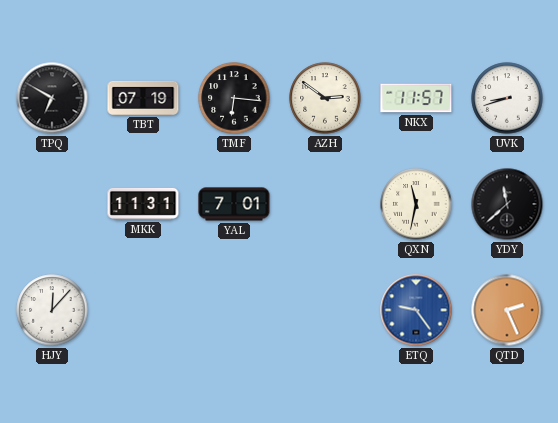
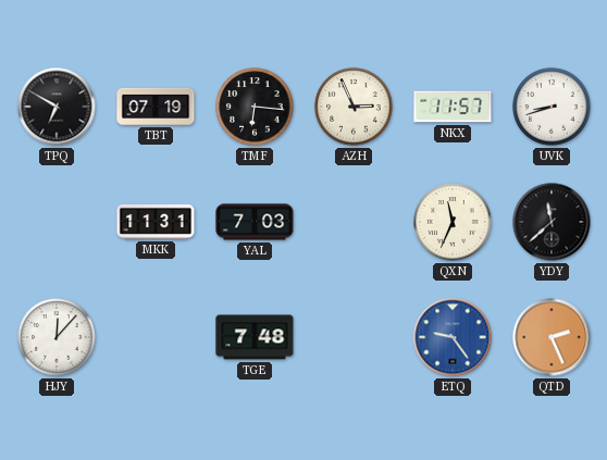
AZH: 2:51 -> 2:56
YAL: 7:01 -> 7:03
QXN: 11:32 -> 11:34
TGE: none -> 7:48
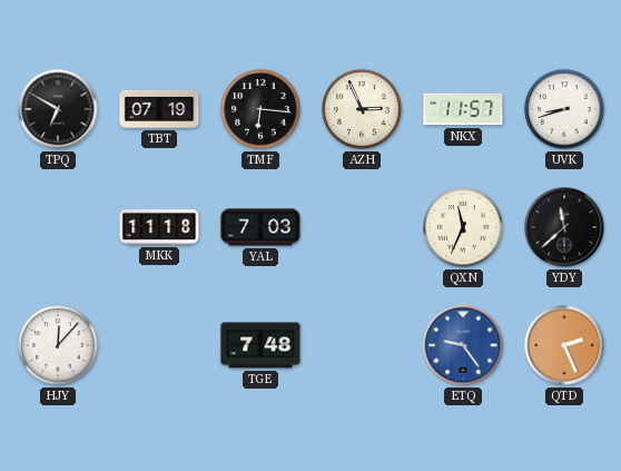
MKK: 11:31 -> 11:18
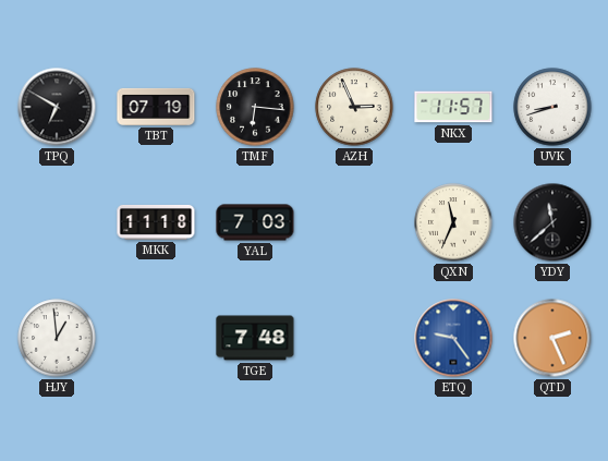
HJY: 12:07 -> 12:59
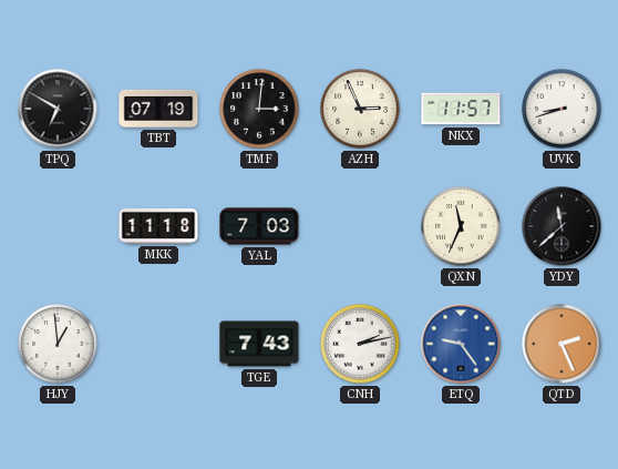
TMF: 6:16 -> 3:01
TGE: 7:48 -> 7:43
CNH: none -> 2:13
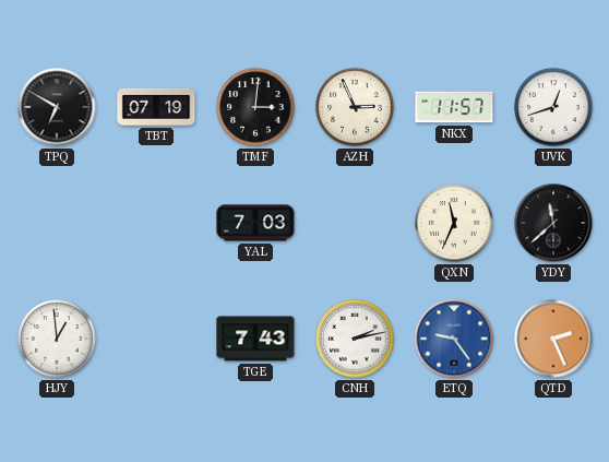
UVK: 8:42 -> 12:42
MKK: 11:18 -> none
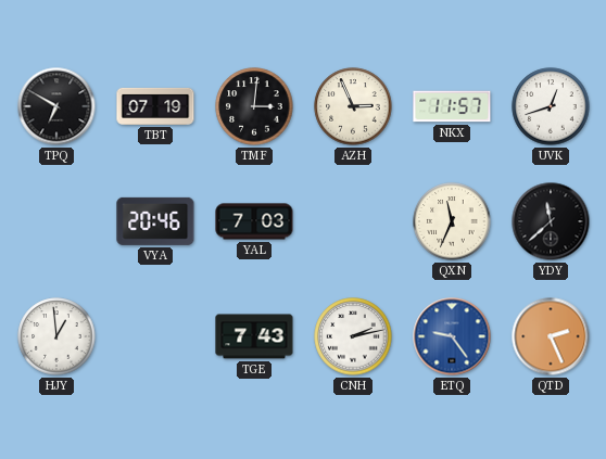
VYA: none -> 20:46
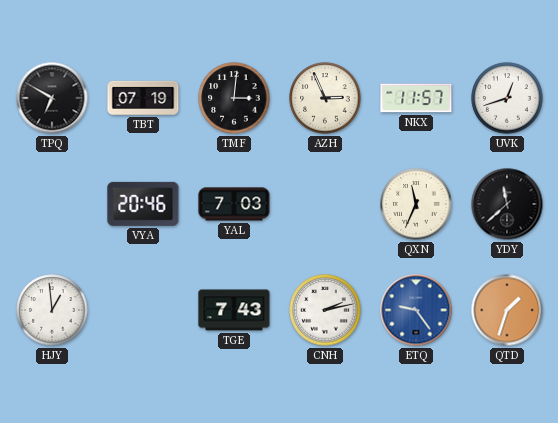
QTD: 2:26 -> 1:33
